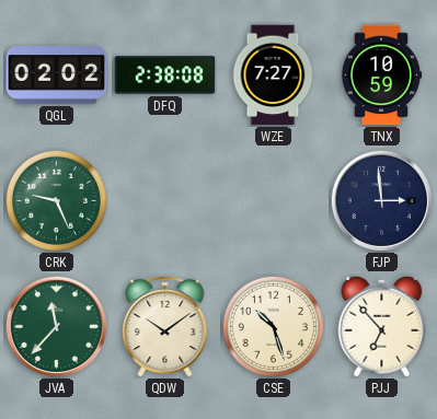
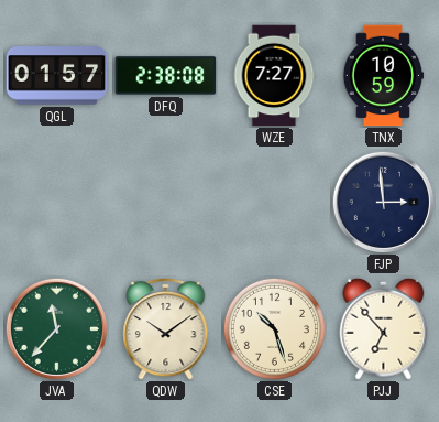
QGL: 02:02 -> 01:57
CRK: 9:26 -> none
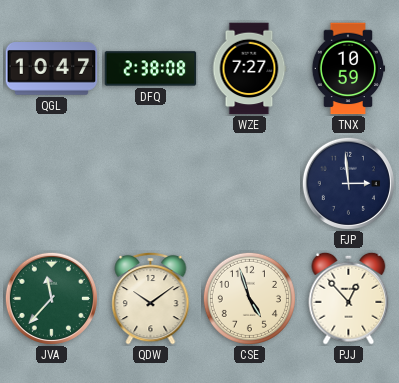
QGL: 01:57 -> 10:47
CSE: 10:27 -> 4:57
PJJ: 6:53 -> 12:53
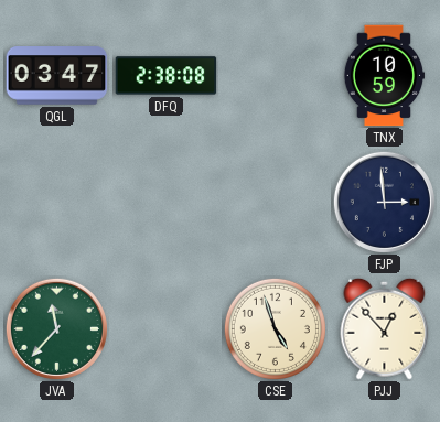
QGL: 10:47 -> 03:47
WZE: 7:27 -> none
QDW: 10:09 -> none
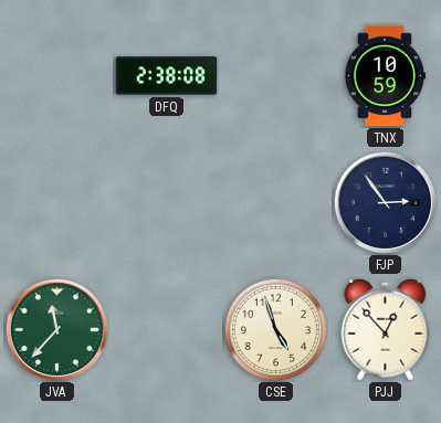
QGL: 03:47 -> none
FJP: 2:59 -> 2:54
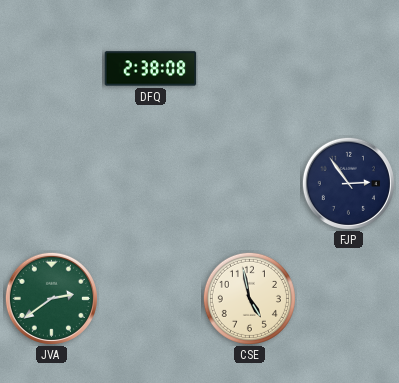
TNX: 10:59 -> none
JVA: 11:37 -> 2:39
CSE: 4:57 -> 4:58
PJJ: 12:53 -> none
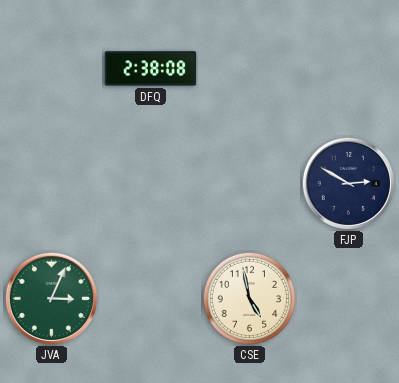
FJP: 2:54 -> 2:50
JVA: 2:39 -> 3:04
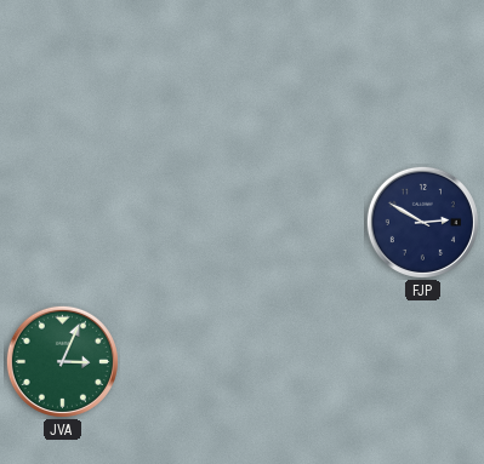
DFQ: 2:38 -> none
CSE: 4:58 -> none
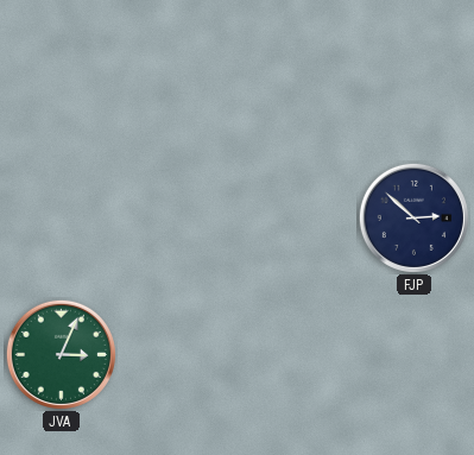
FJP: 2:50 -> 2:52
